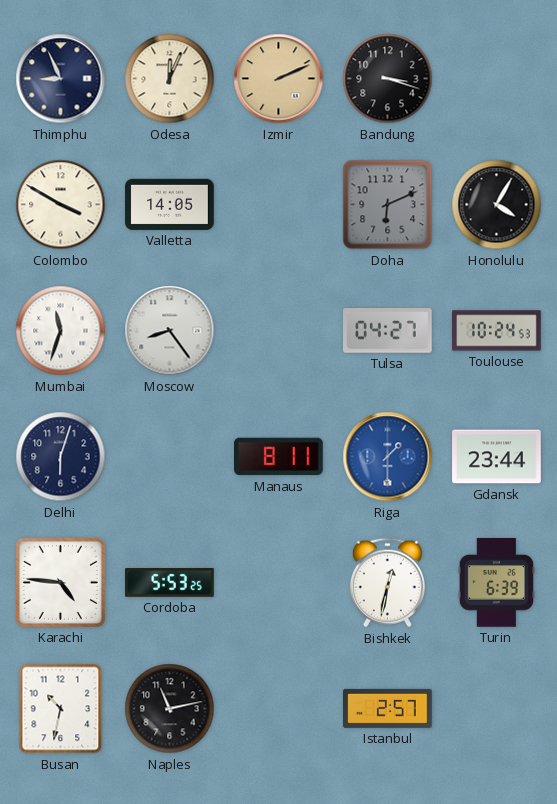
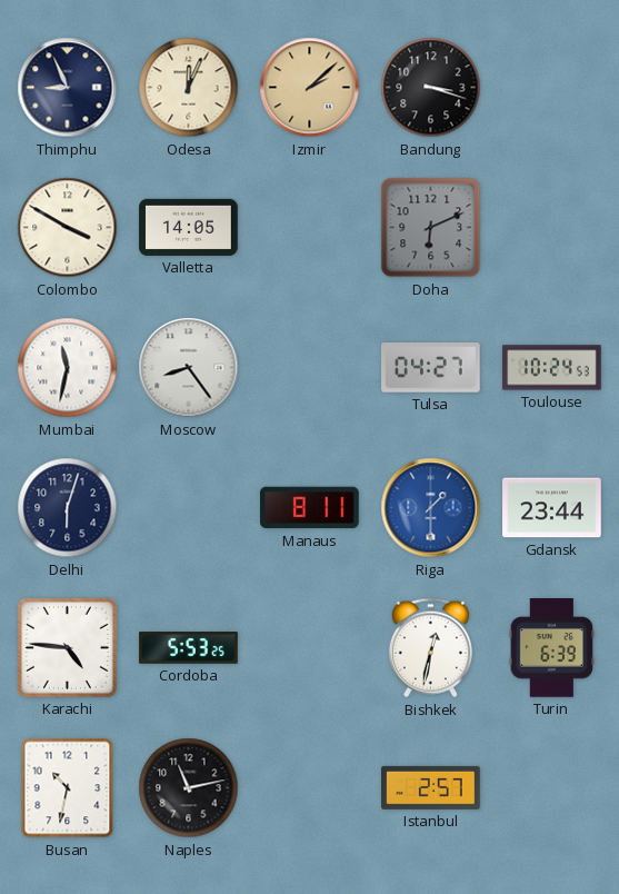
Izmir: 2:11 -> 2:08
Honolulu: 4:05 -> none
Mumbai: 11:33 -> 11:32
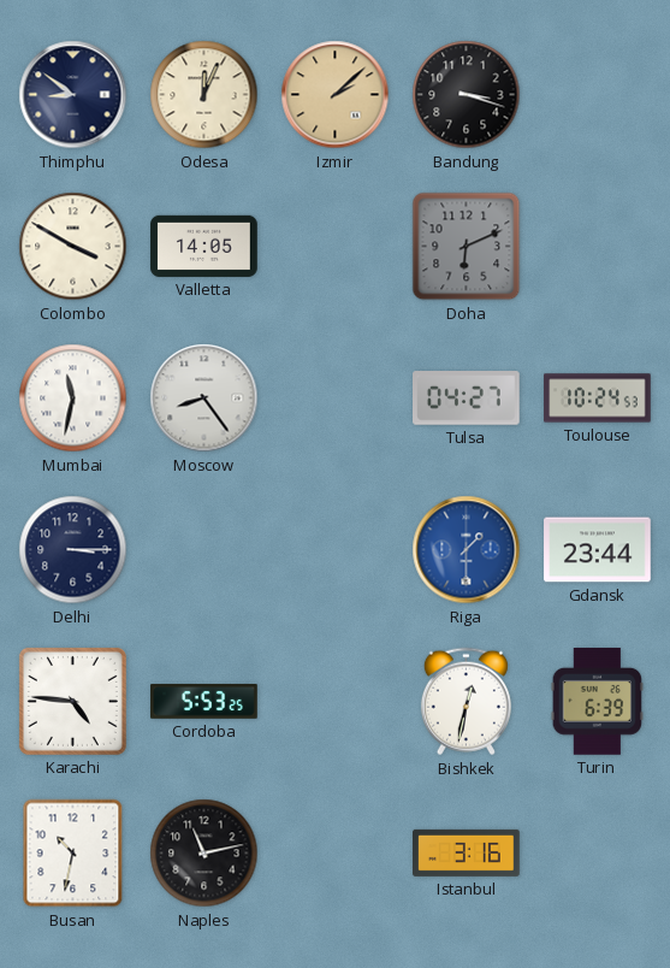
Thimphu: 8:56 -> 8:51
Delhi: 6:03 -> 3:15
Manaus: 8:11 -> none
Istanbul: 2:57 -> 3:16
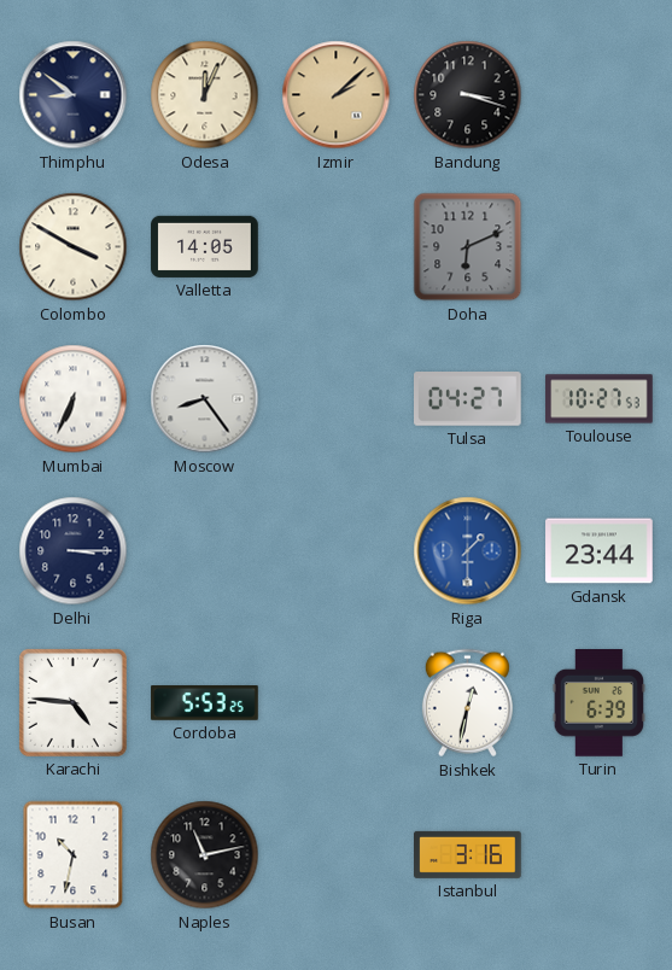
Mumbai: 11:32 -> 6:34
Toulouse: 10:24 -> 10:27
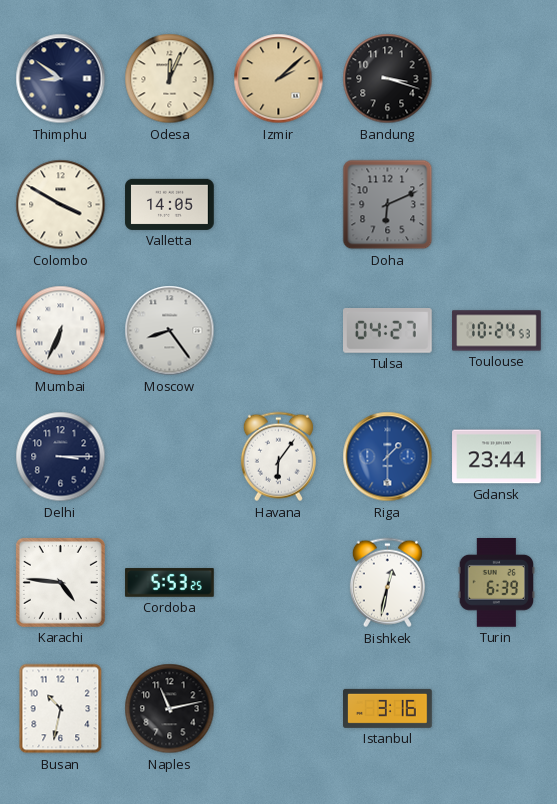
Toulouse: 10:27 -> 10:24
Havana: none -> 6:06
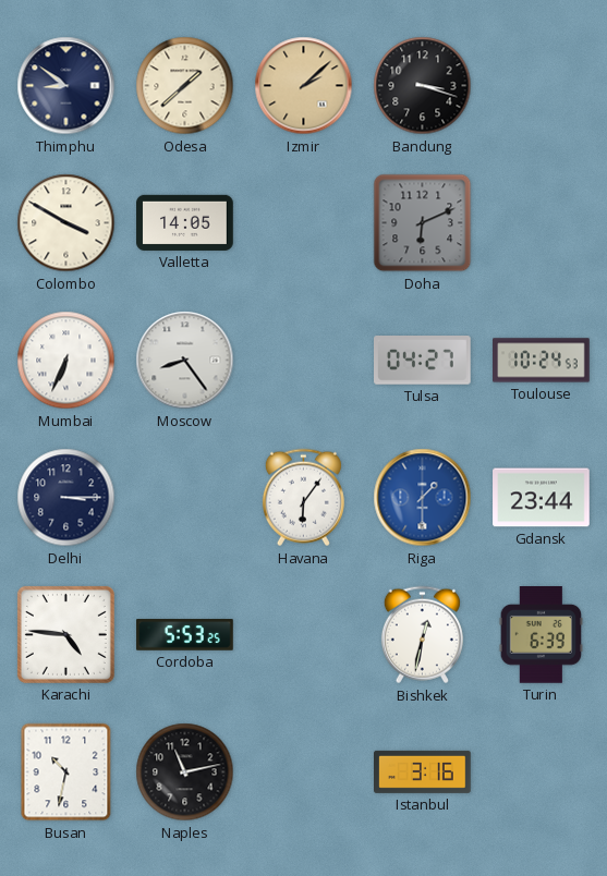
Odesa: 12:04 -> 1:38
